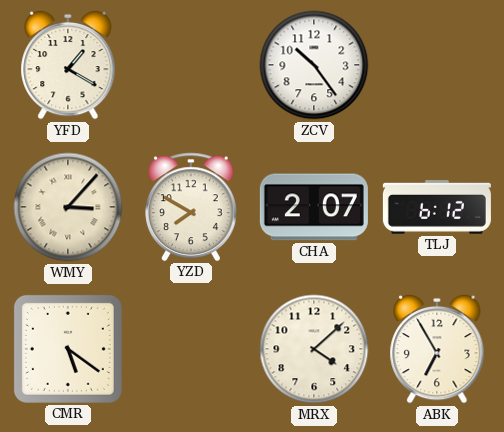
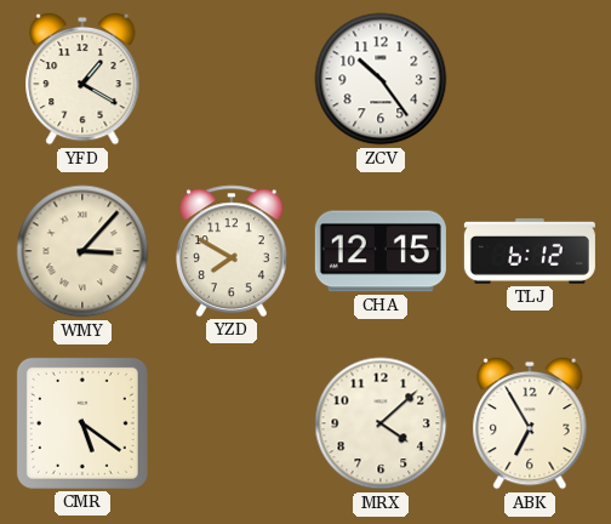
CHA: 2:07 -> 12:15
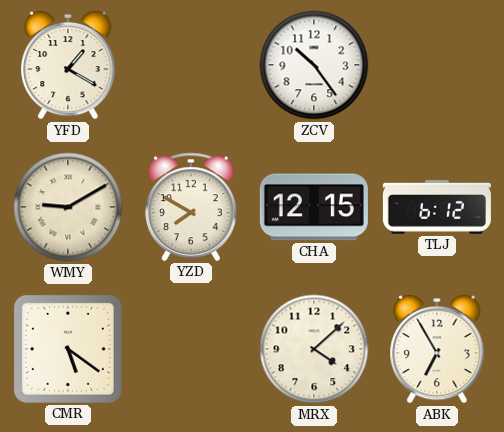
WMY: 3:07 -> 9:10
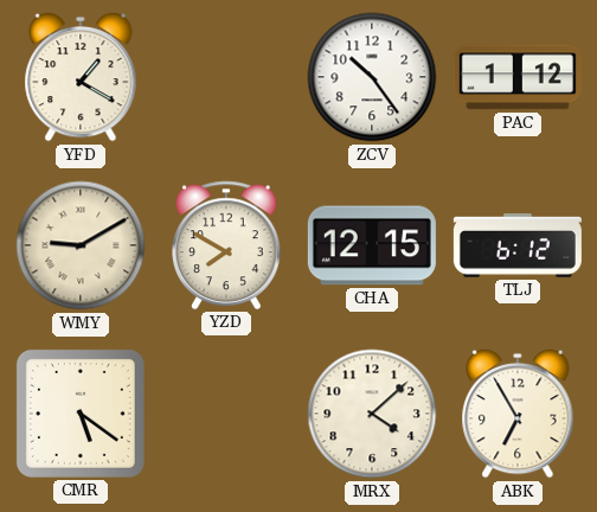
PAC: none -> 1:12
